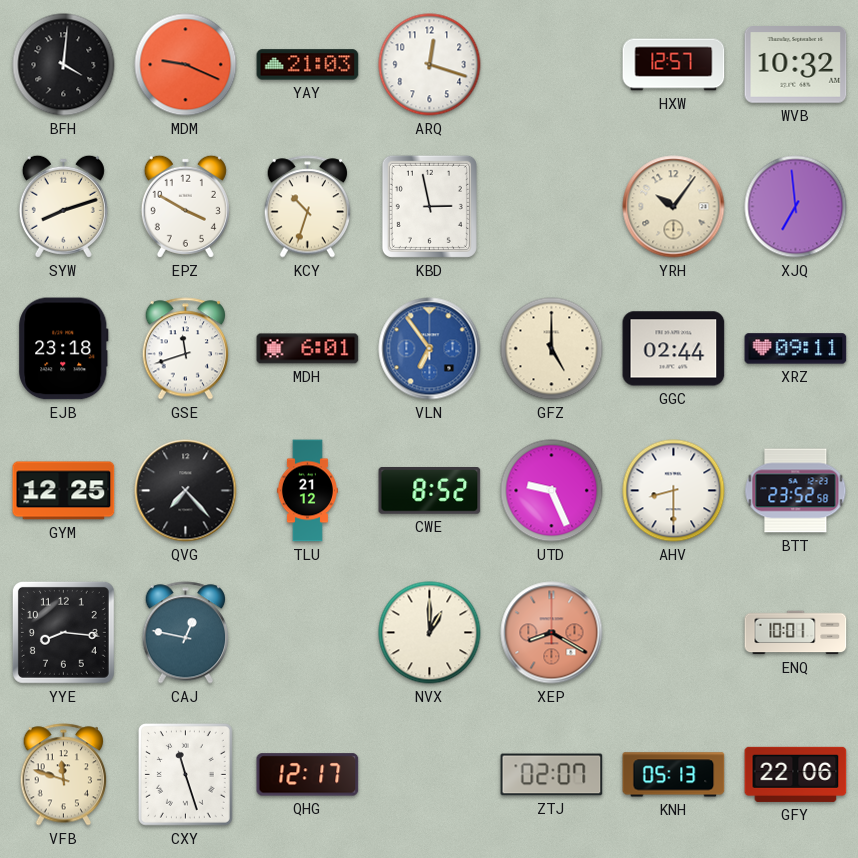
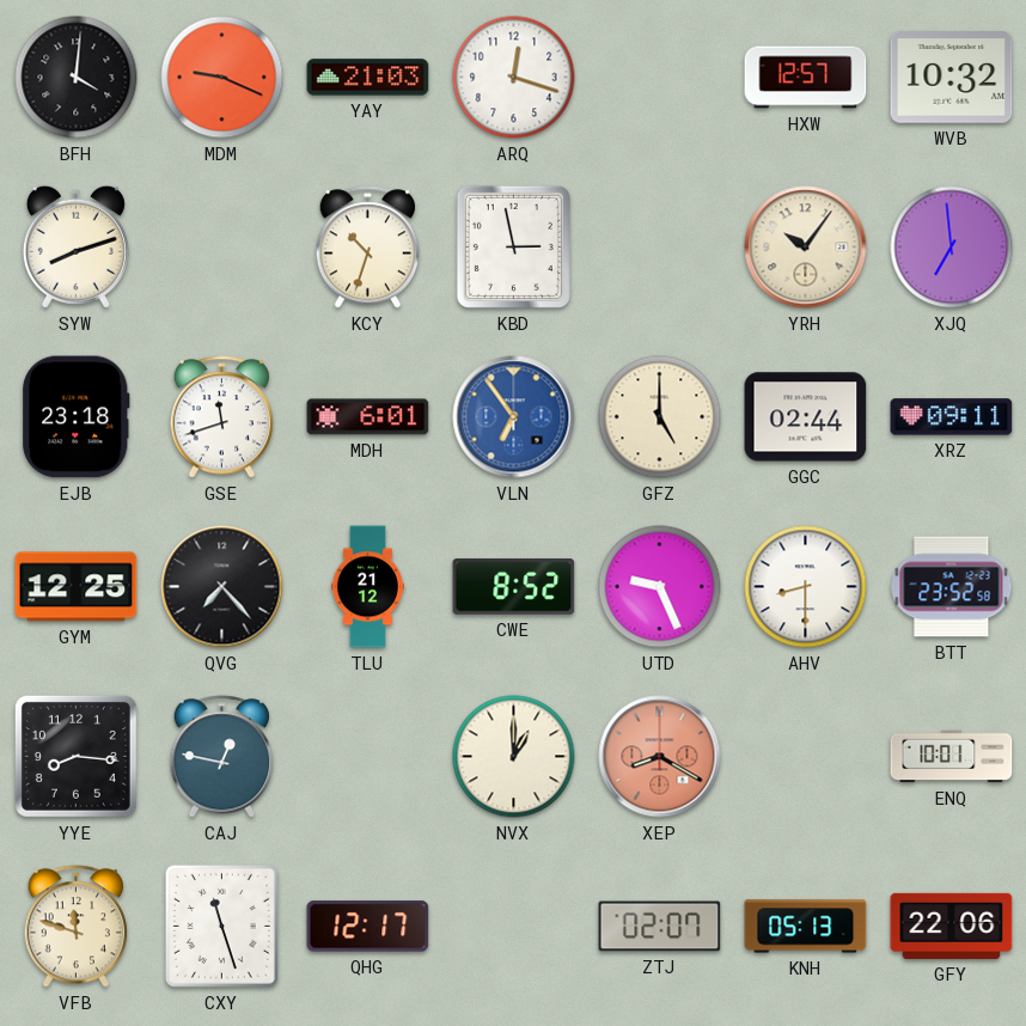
EPZ: 3:50 -> none
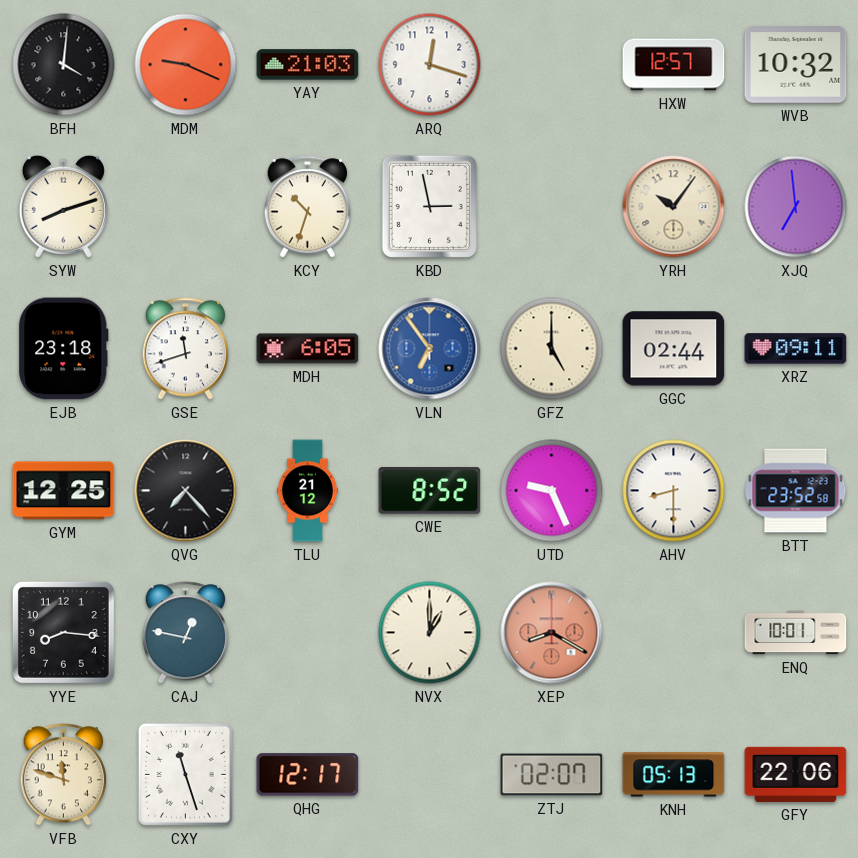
MDH: 6:01 -> 6:05
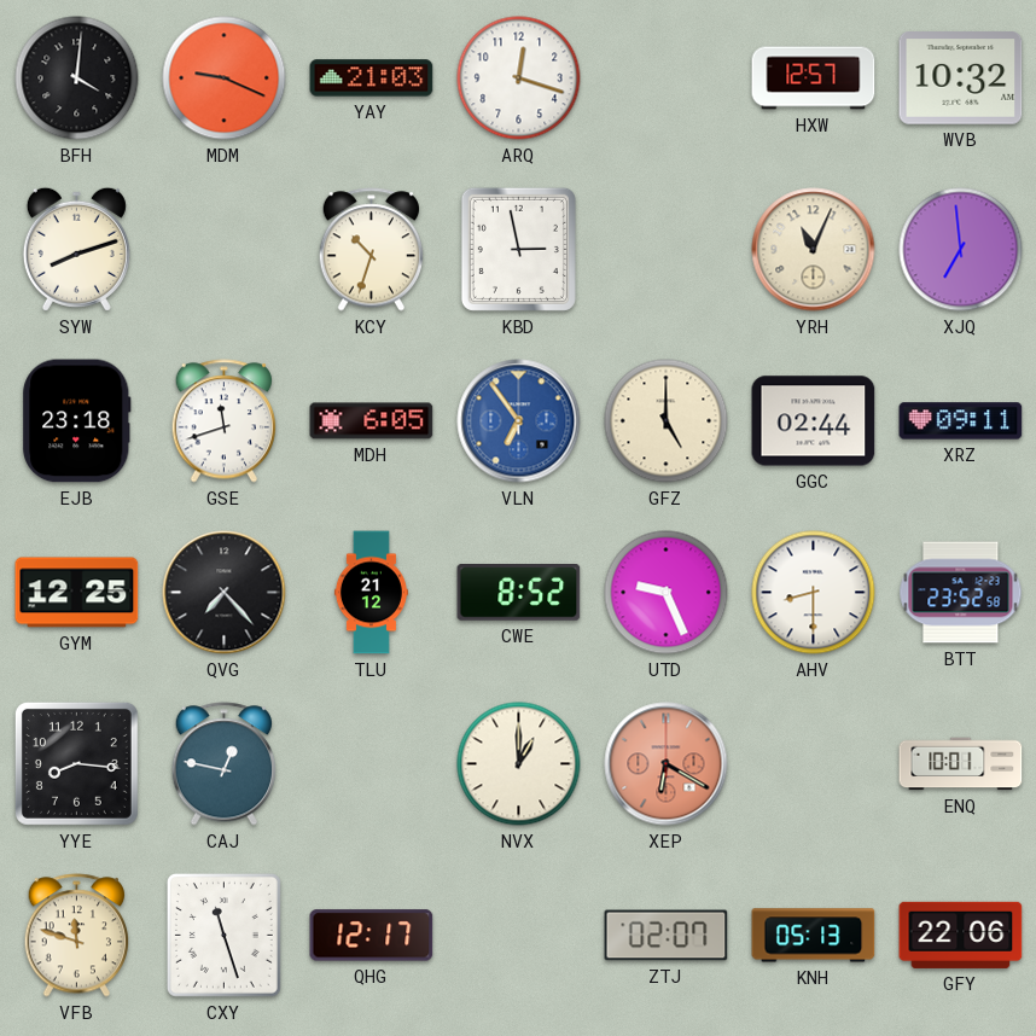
YRH: 10:06 -> 11:04
XEP: 8:20 -> 6:20
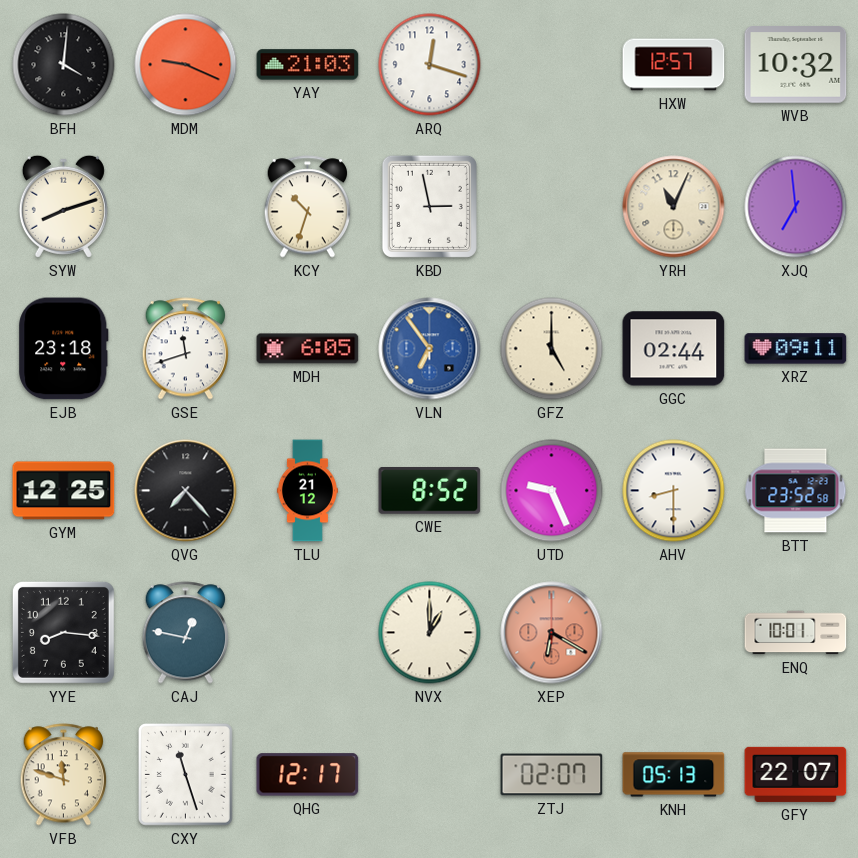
GFY: 22:06 -> 22:07
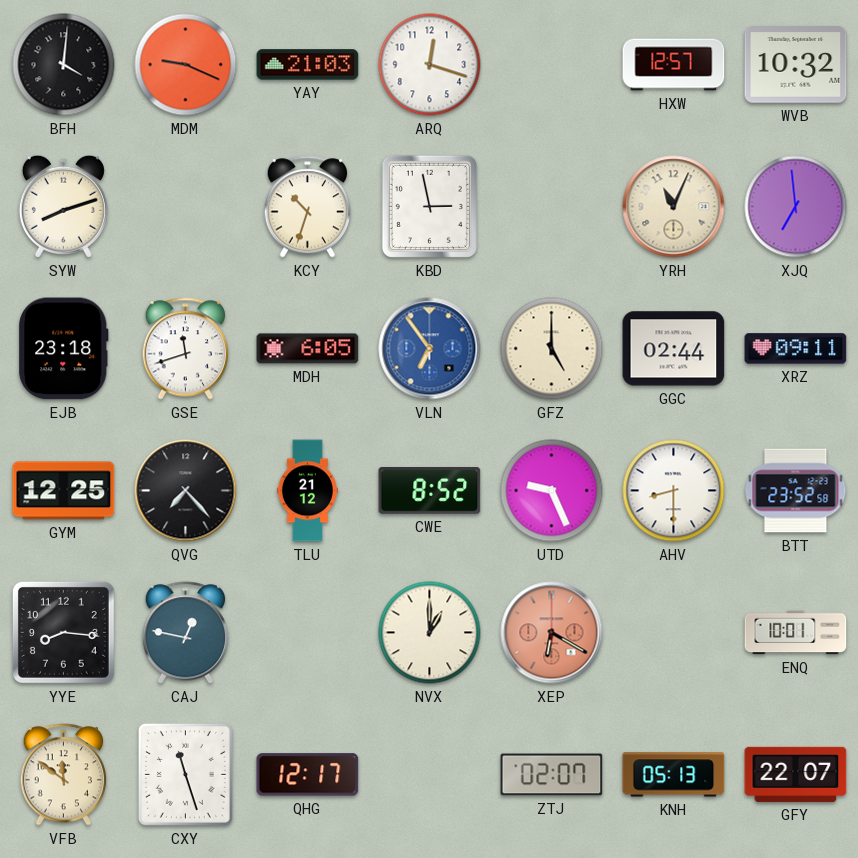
VFB: 11:48 -> 11:51
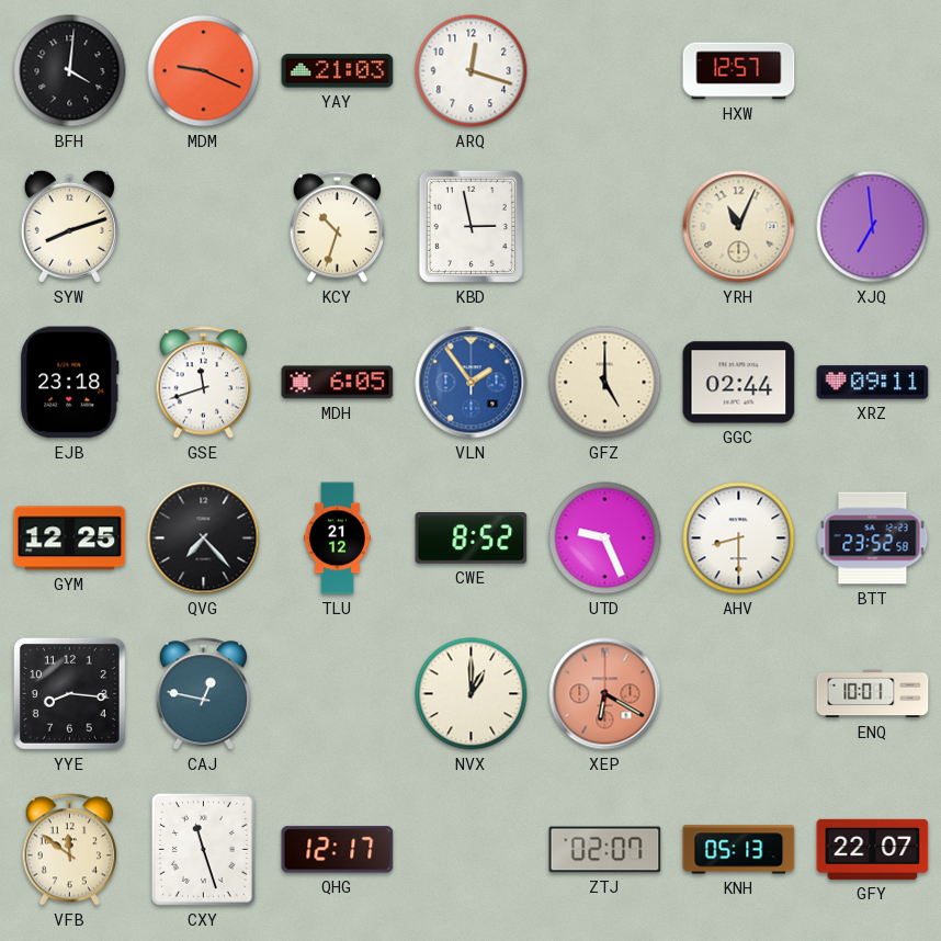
WVB: 10:32 -> none
VLN: 6:54 -> 1:54
